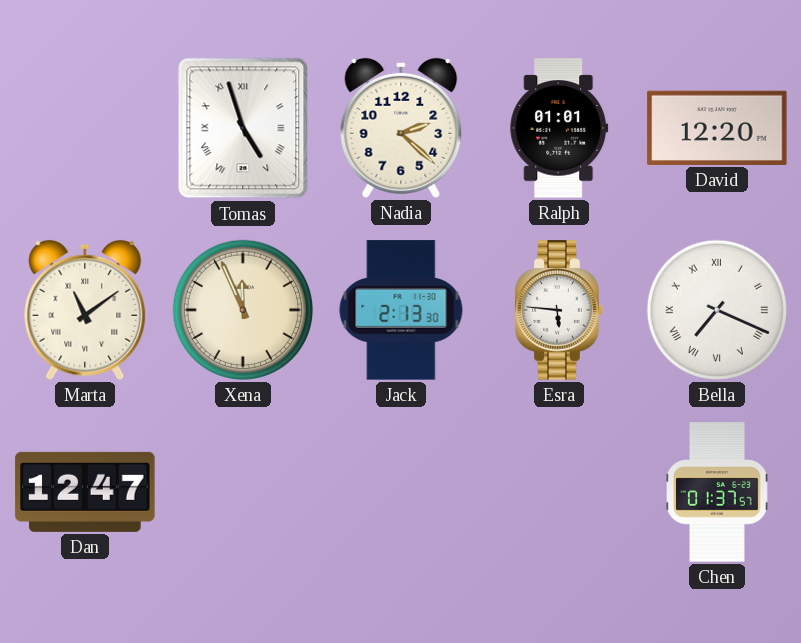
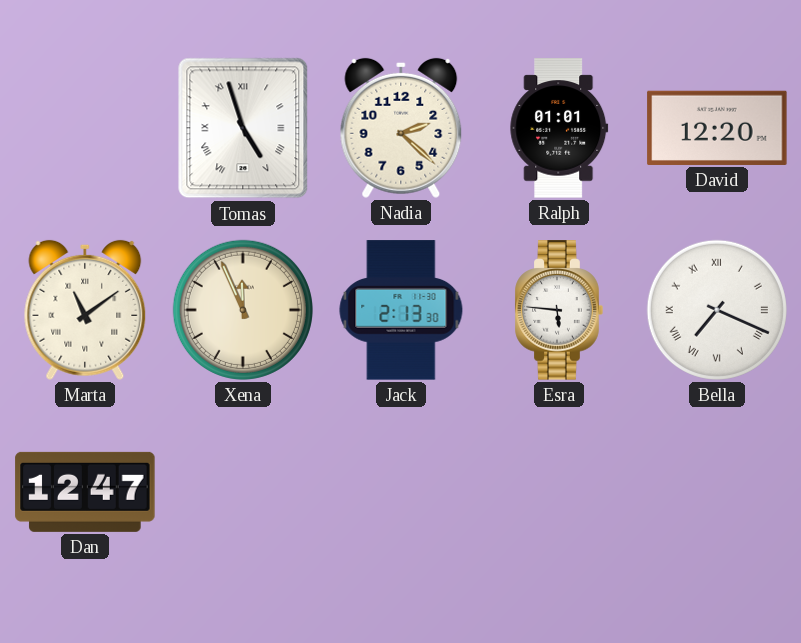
Chen: 01:37 -> none
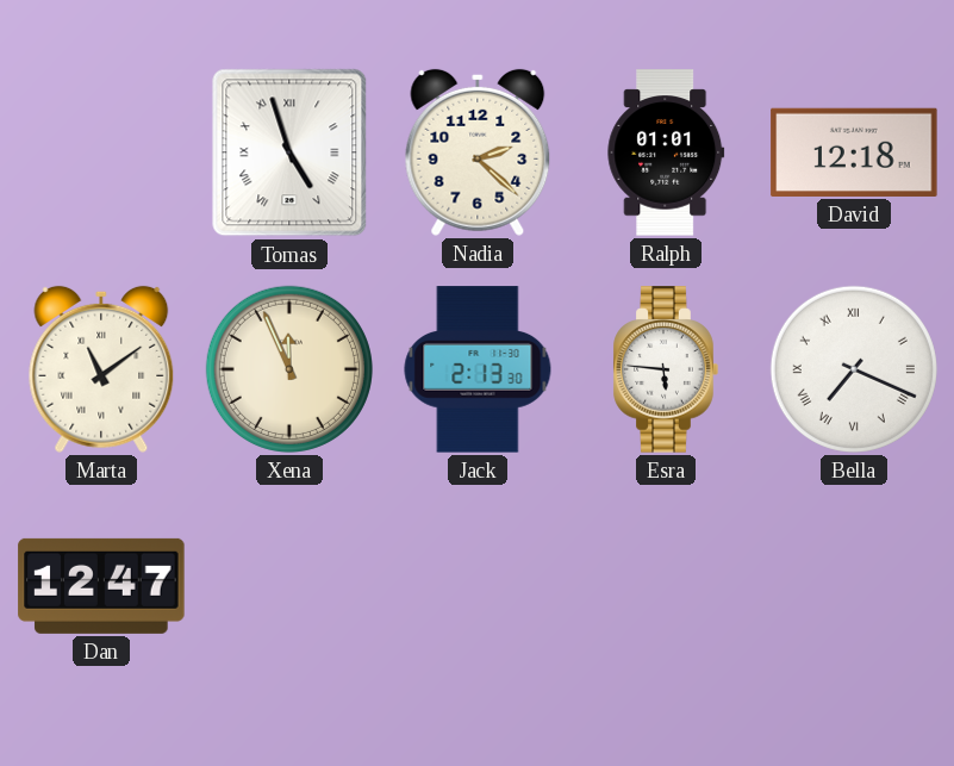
David: 12:20 -> 12:18
